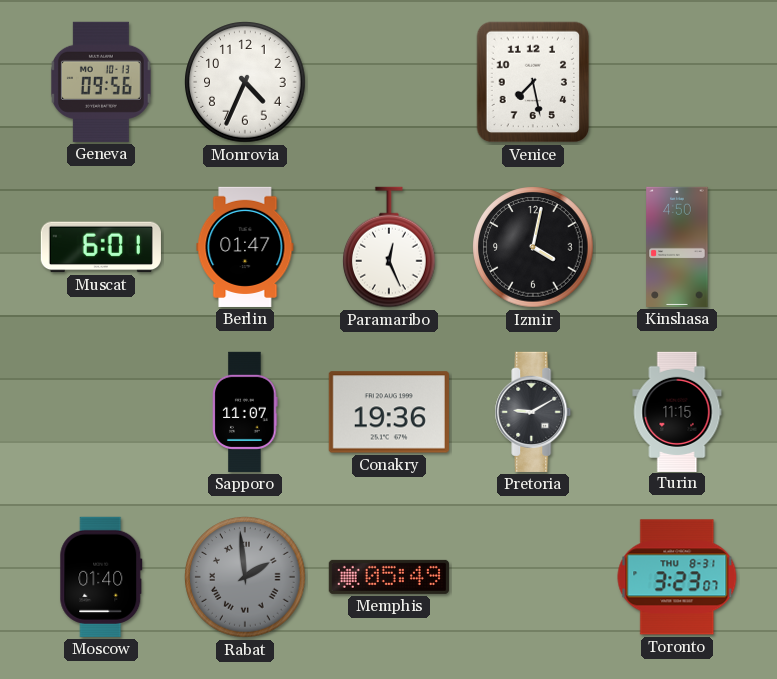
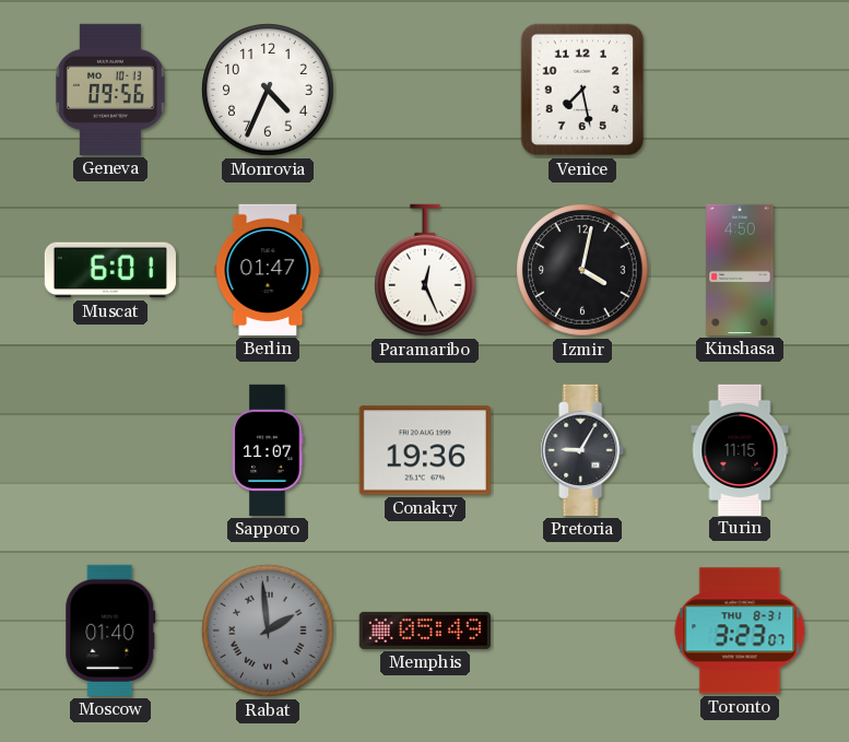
Pretoria: 9:10 -> 9:05
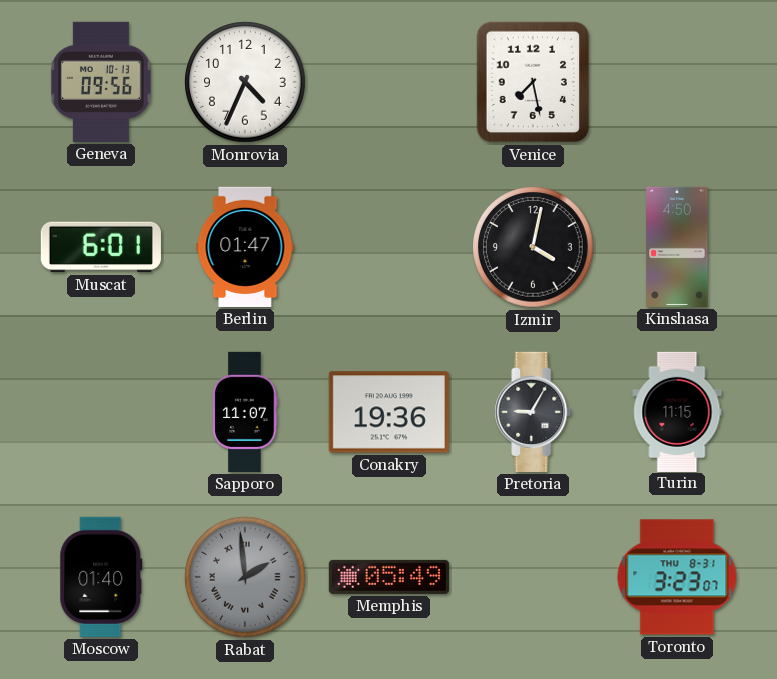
Paramaribo: 12:26 -> none
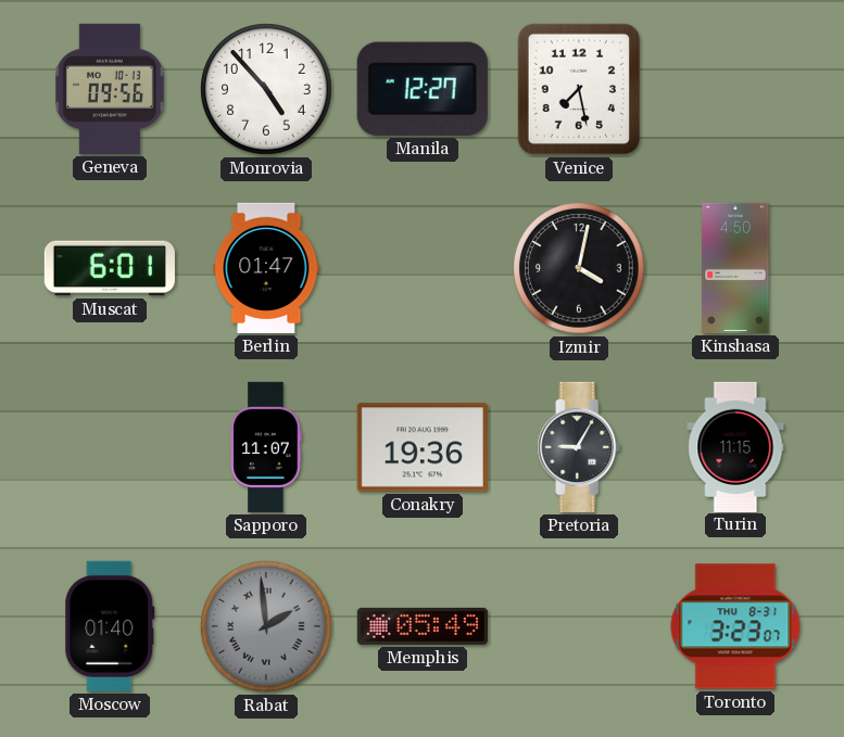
Monrovia: 4:34 -> 4:53
Manila: none -> 12:27
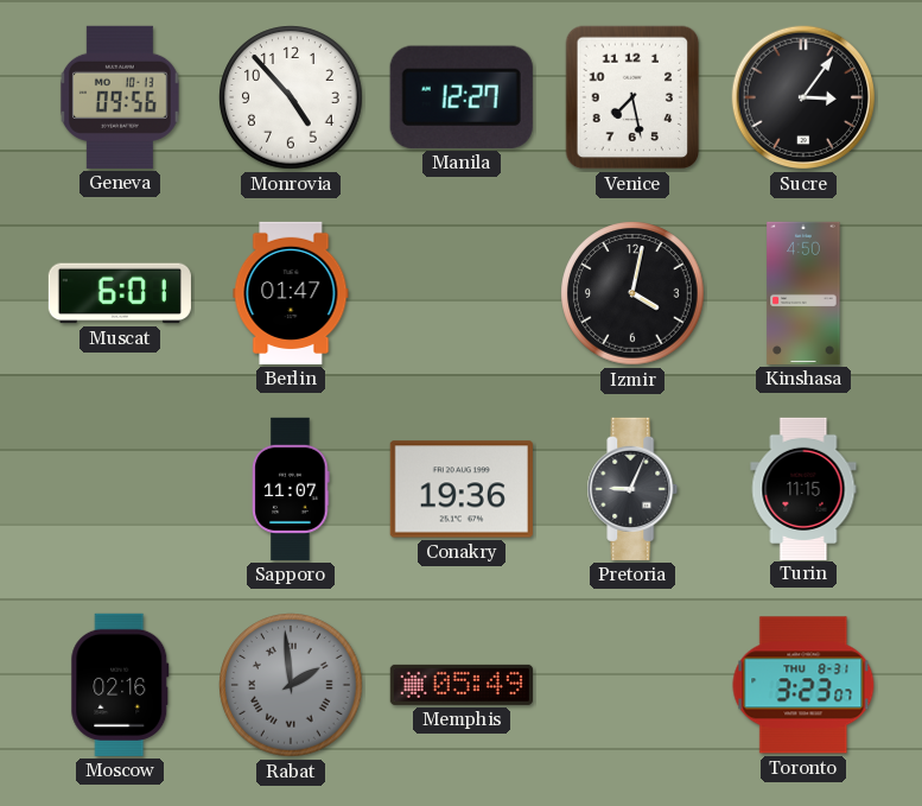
Sucre: none -> 3:06
Pretoria: 9:05 -> 9:04
Moscow: 01:40 -> 02:16
